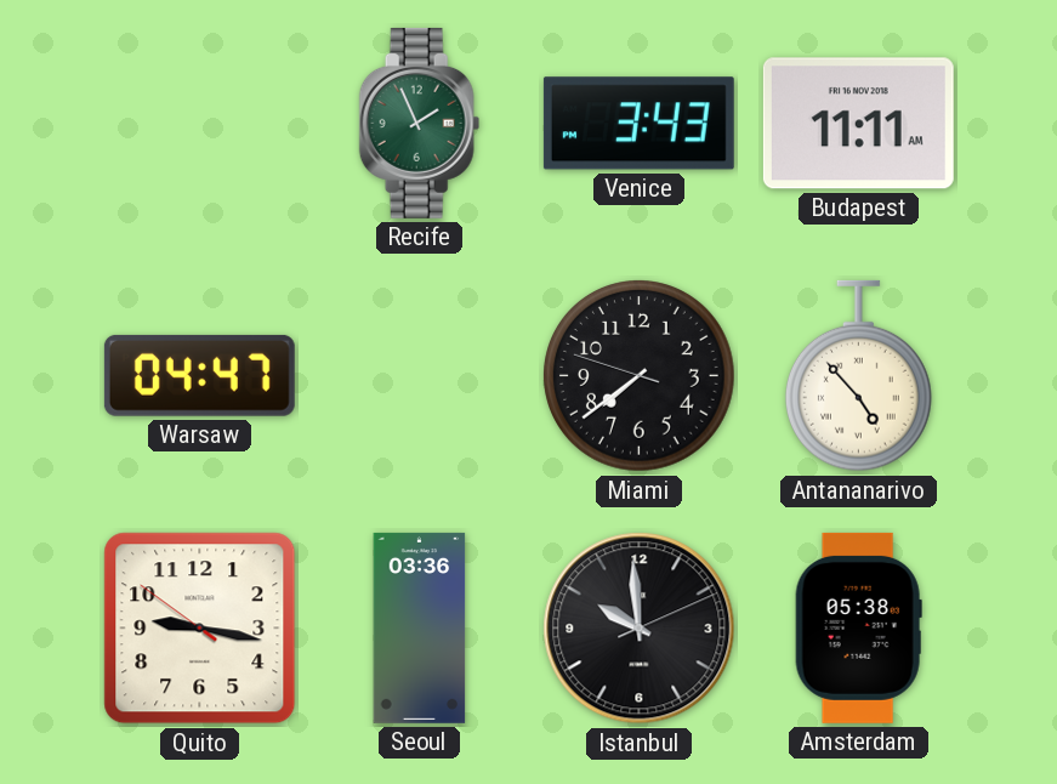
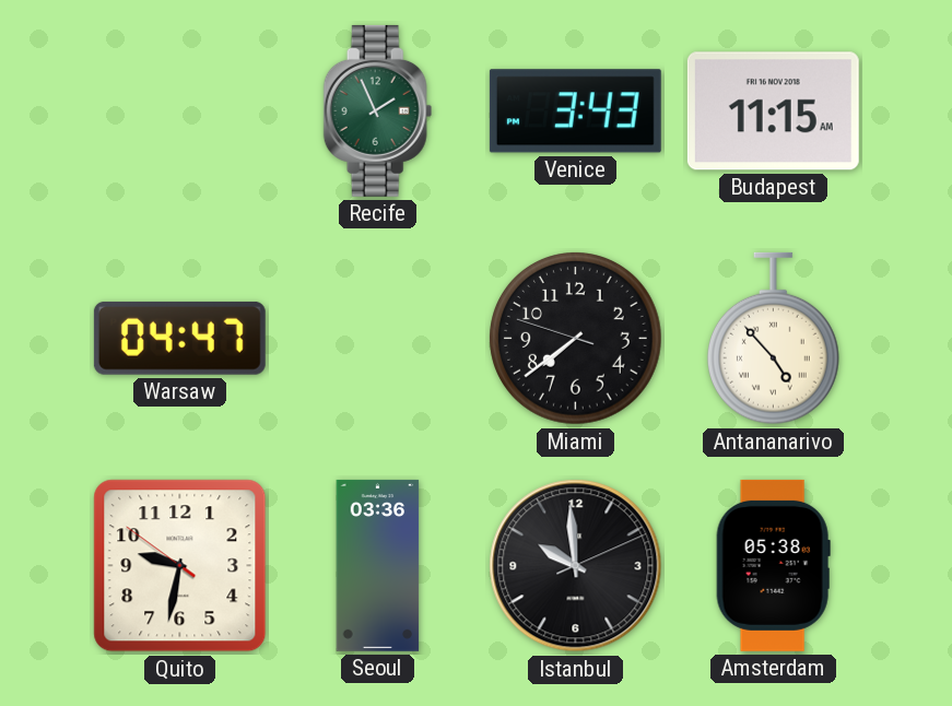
Budapest: 11:11 -> 11:15
Quito: 9:16 -> 9:31
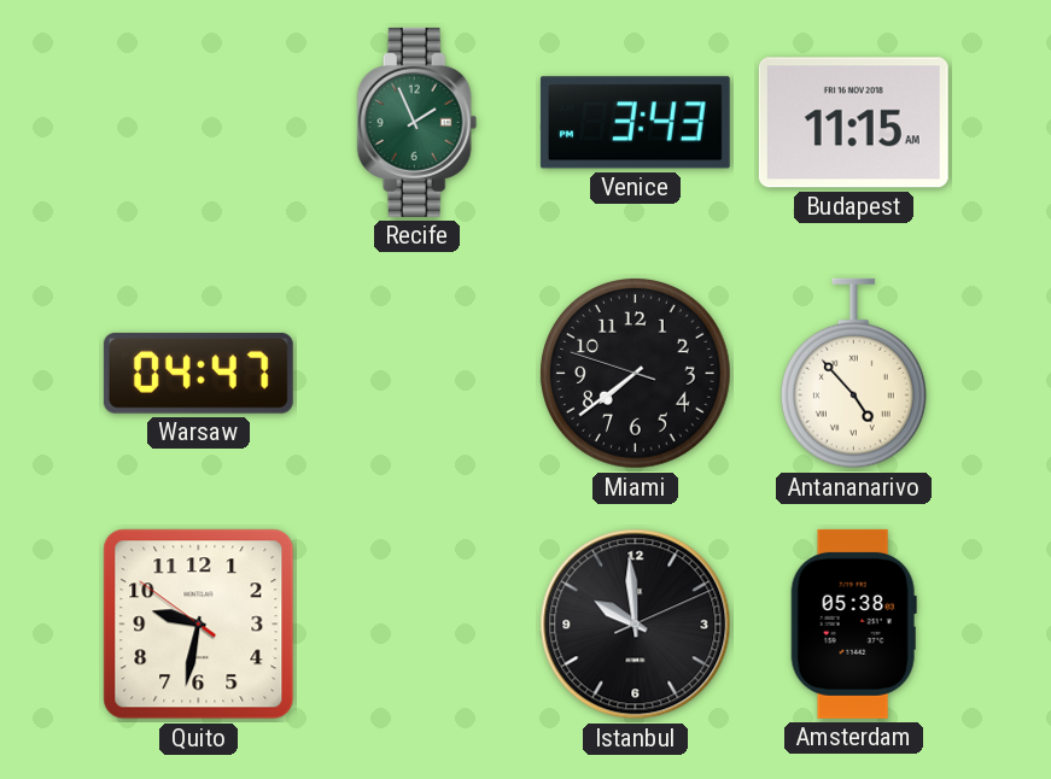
Seoul: 03:36 -> none
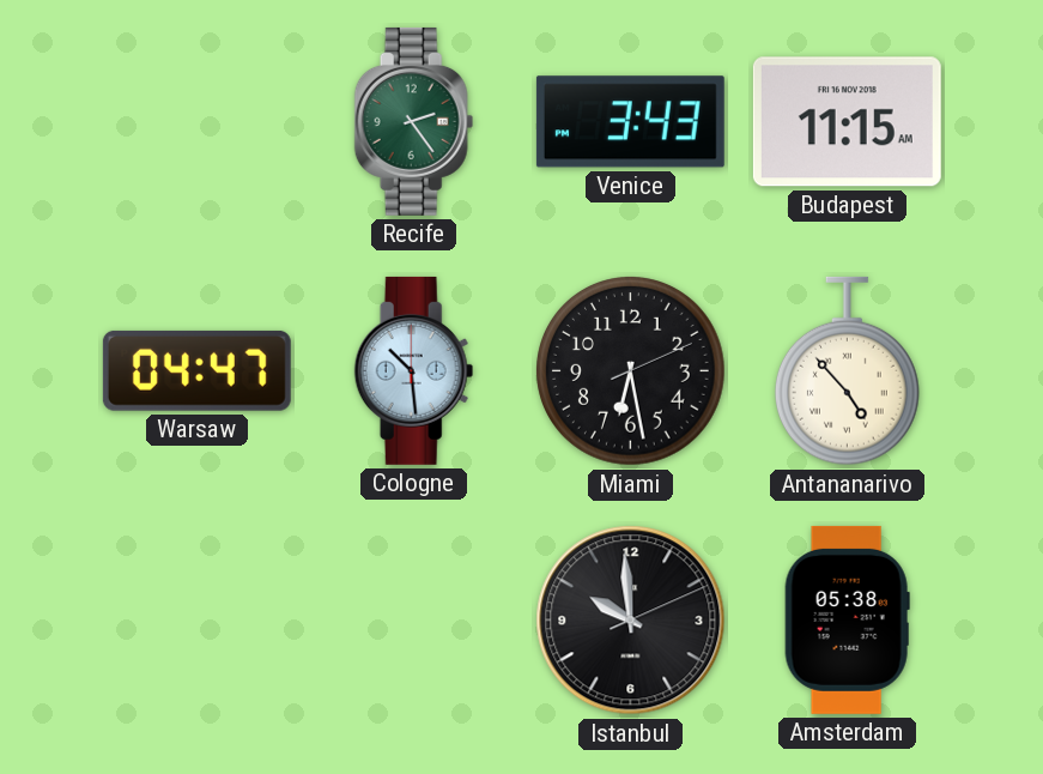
Recife: 1:56 -> 2:24
Cologne: none -> 10:29
Miami: 7:38 -> 6:28
Quito: 9:31 -> none
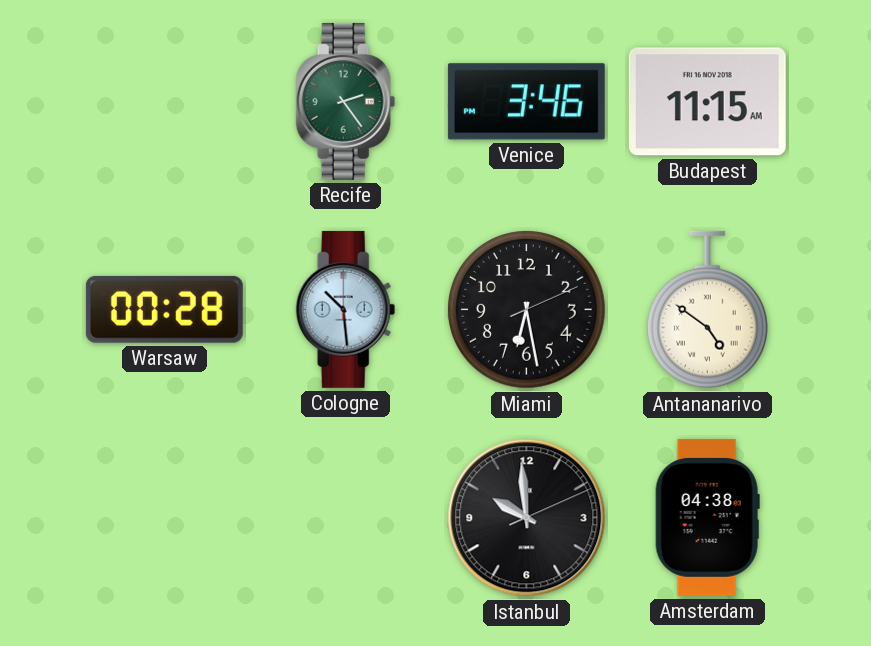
Venice: 3:43 -> 3:46
Warsaw: 04:47 -> 00:28
Antananarivo: 4:53 -> 4:51
Amsterdam: 05:38 -> 04:38
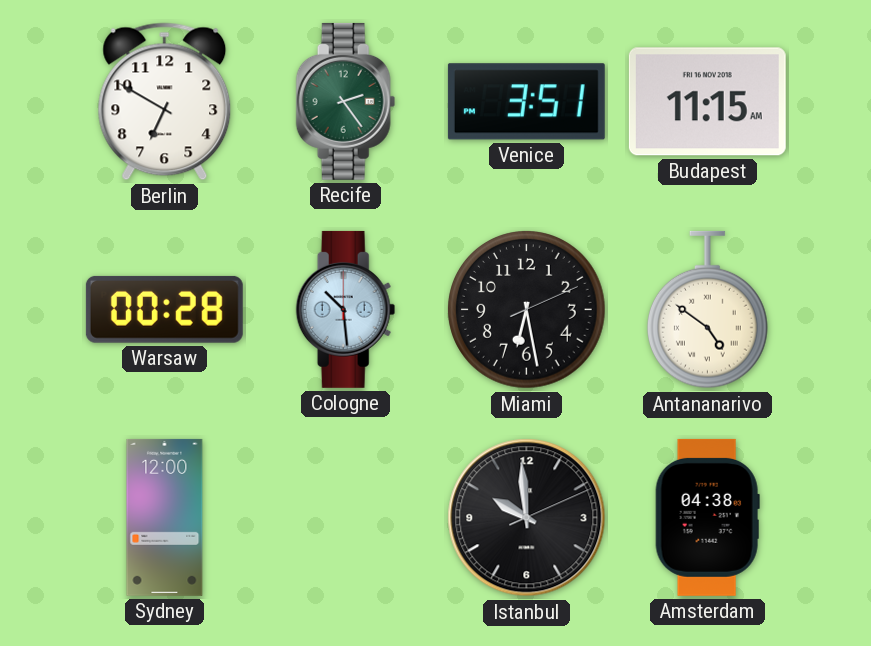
Berlin: none -> 6:50
Venice: 3:46 -> 3:51
Sydney: none -> 12:00
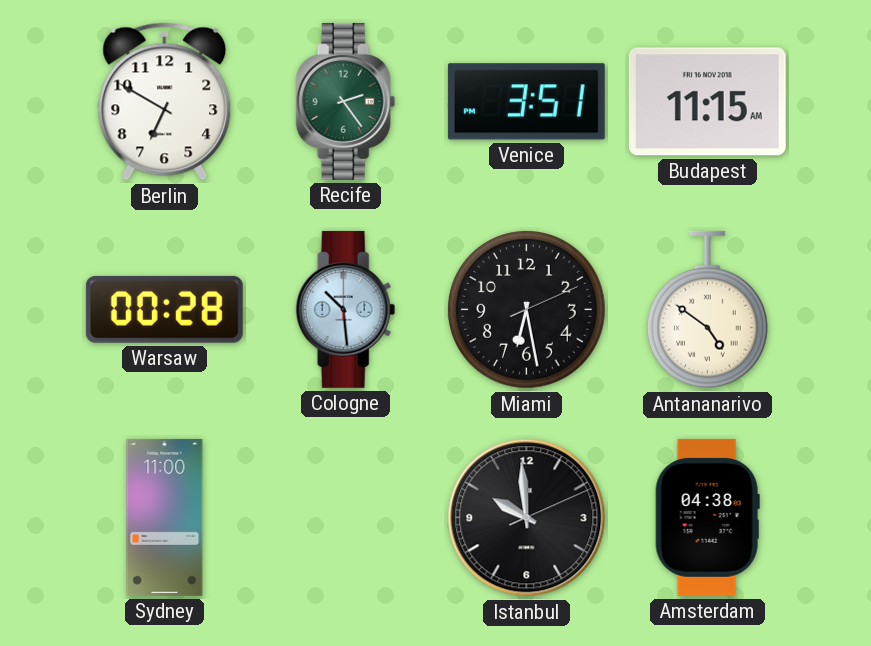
Sydney: 12:00 -> 11:00
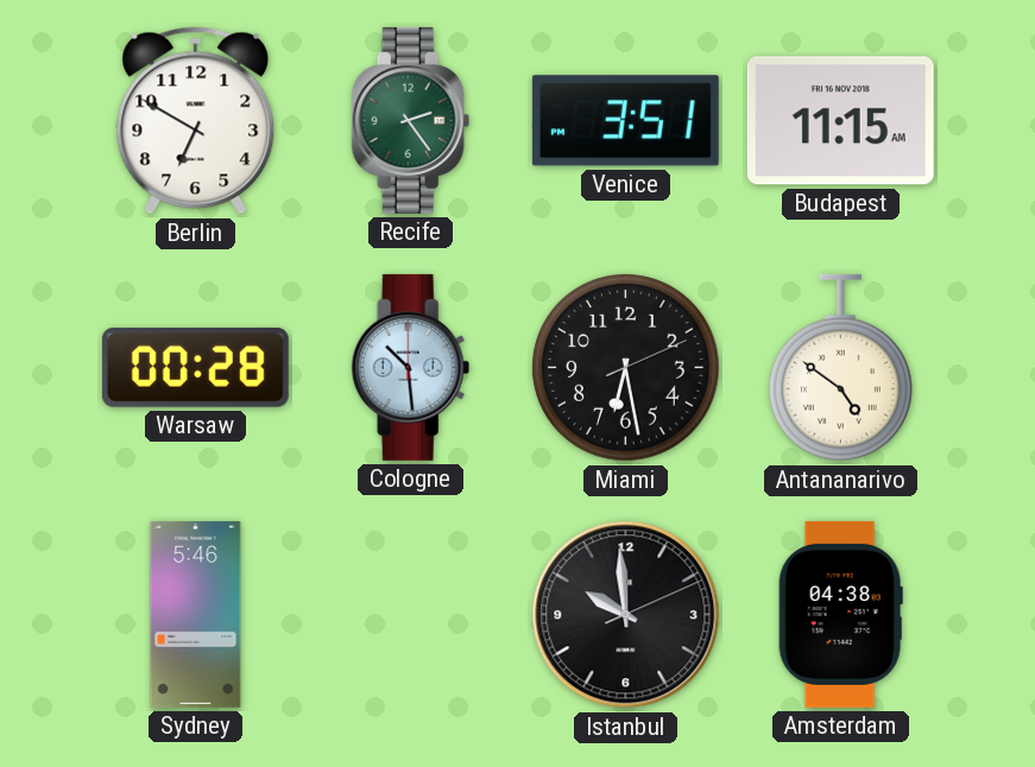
Sydney: 11:00 -> 5:46
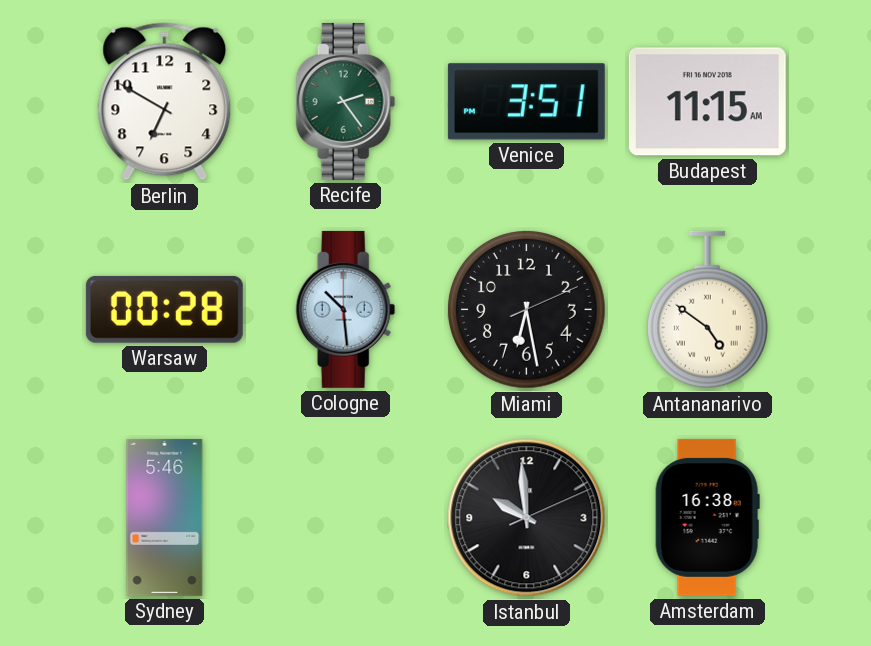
Amsterdam: 04:38 -> 16:38
